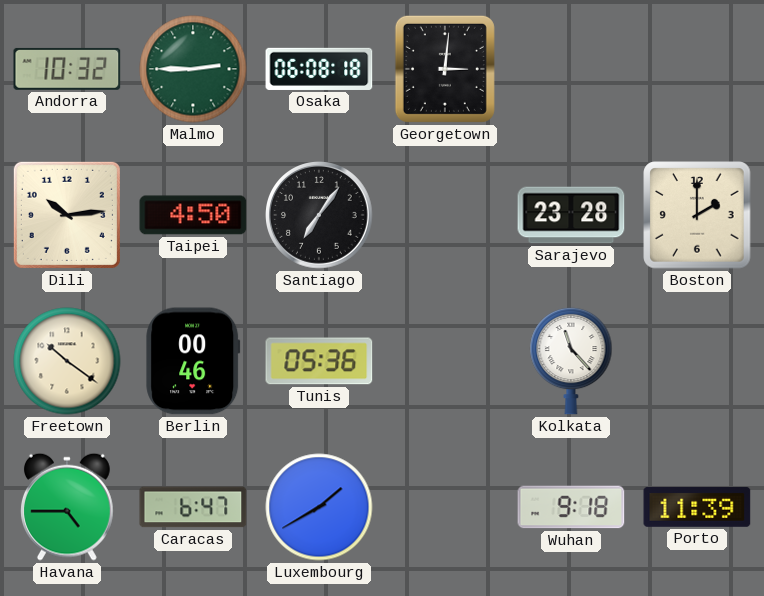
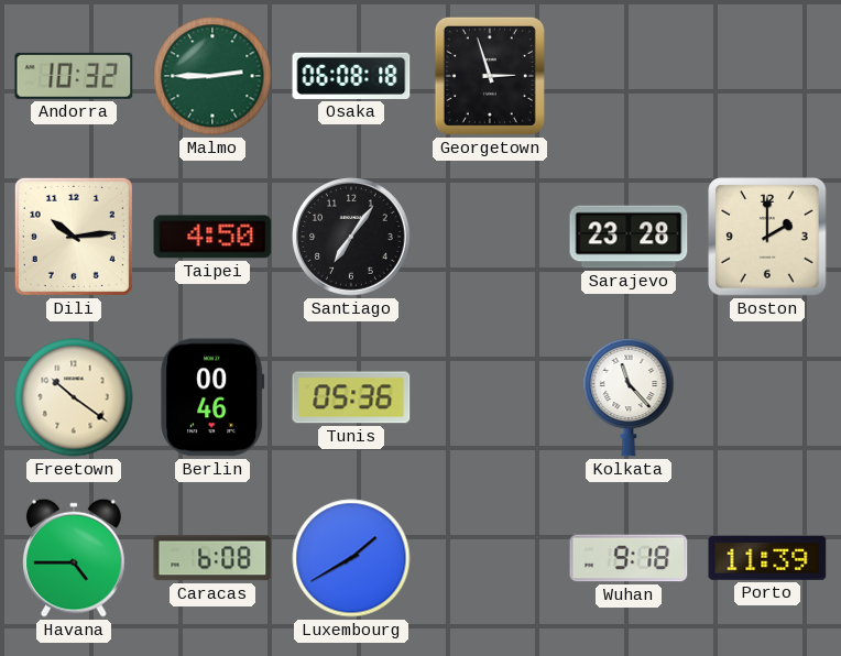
Georgetown: 3:01 -> 2:57
Caracas: 6:47 -> 6:08
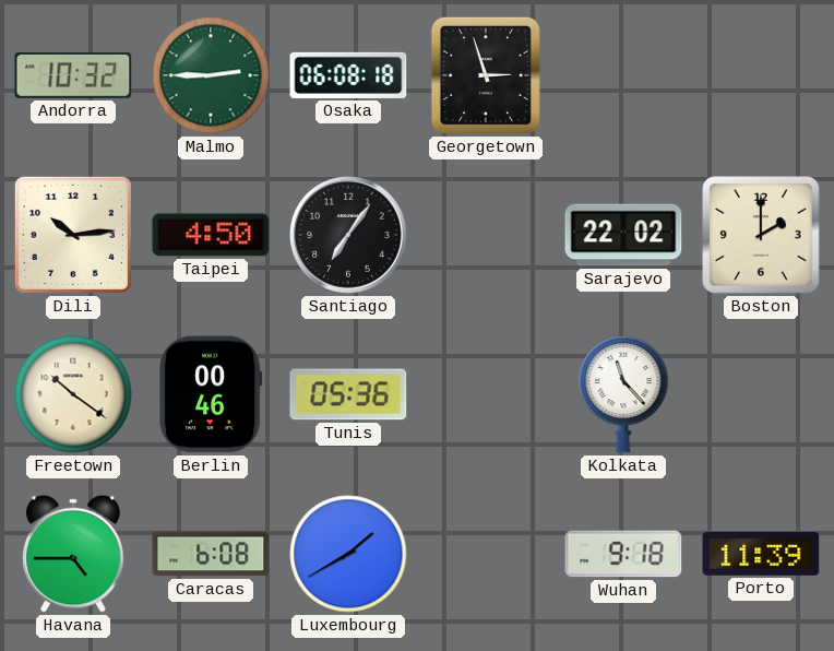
Sarajevo: 23:28 -> 22:02
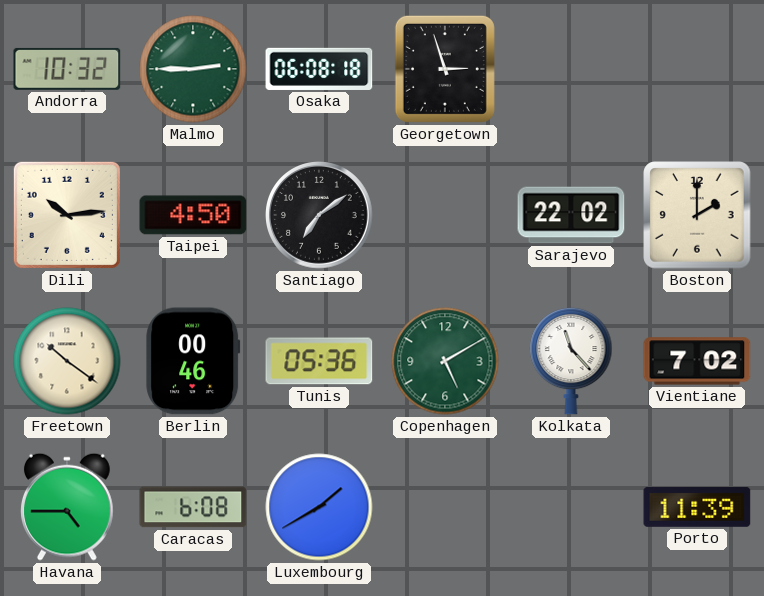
Santiago: 7:06 -> 7:09
Copenhagen: none -> 5:10
Vientiane: none -> 7:02
Wuhan: 9:18 -> none
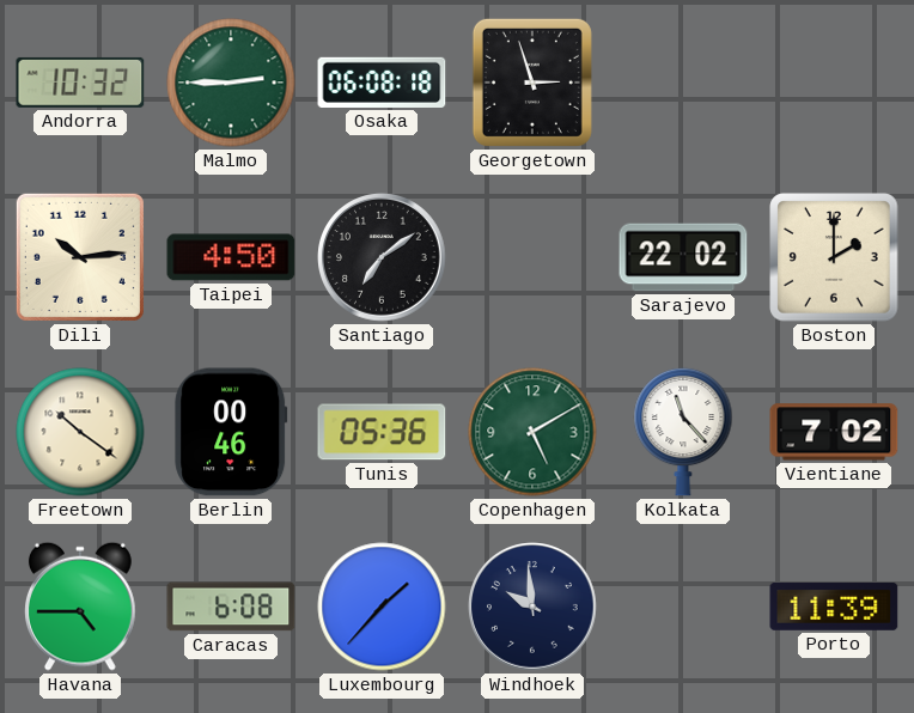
Luxembourg: 1:40 -> 1:37
Windhoek: none -> 9:59
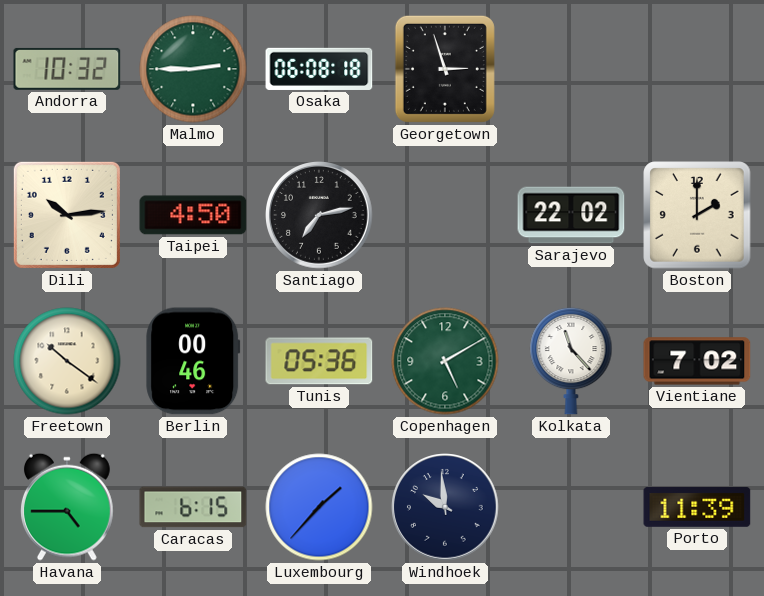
Santiago: 7:09 -> 7:13
Caracas: 6:08 -> 6:15
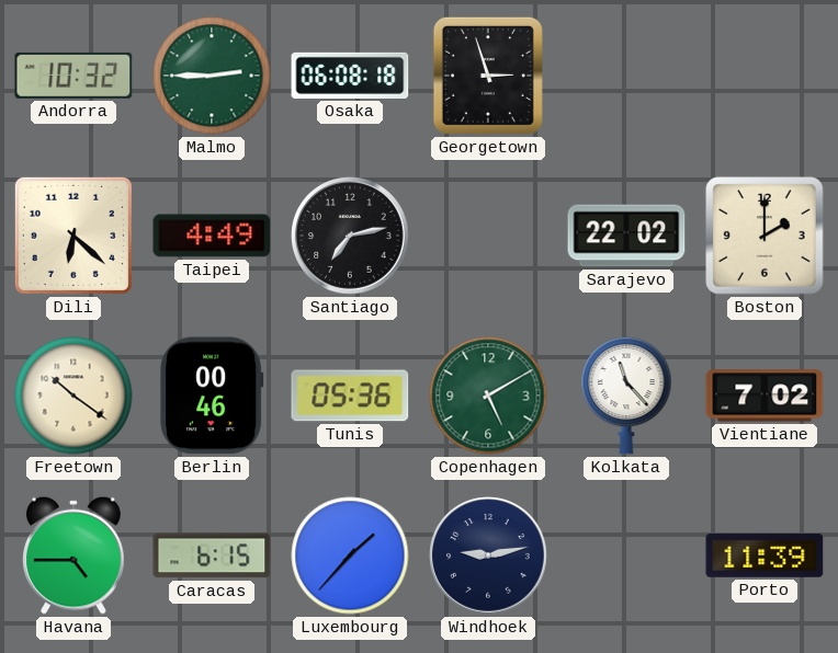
Dili: 10:14 -> 6:22
Taipei: 4:50 -> 4:49
Windhoek: 9:59 -> 9:13
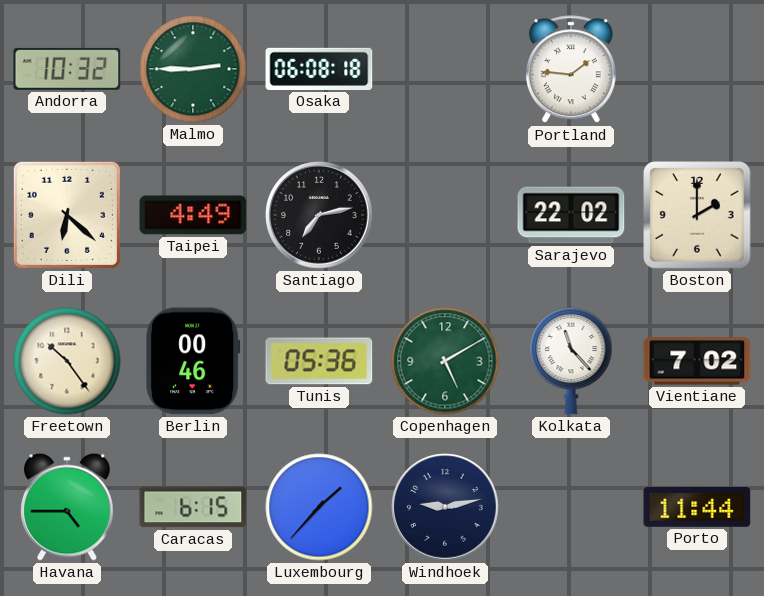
Georgetown: 2:57 -> none
Portland: none -> 1:46
Freetown: 10:21 -> 10:24
Porto: 11:39 -> 11:44
